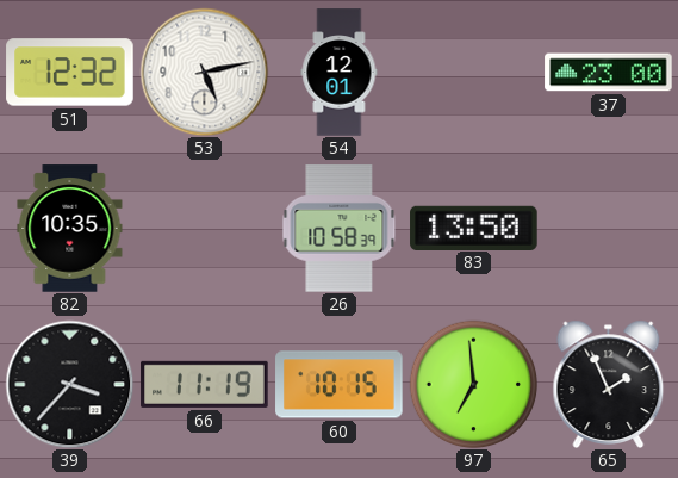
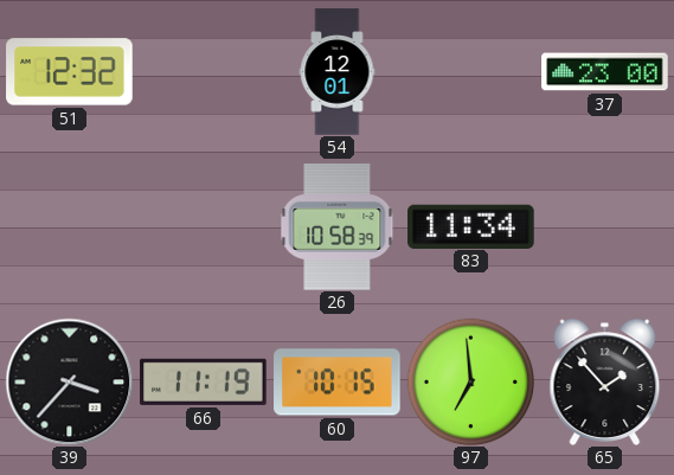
53: 5:13 -> none
82: 10:35 -> none
83: 13:50 -> 11:34
65: 1:56 -> 1:53
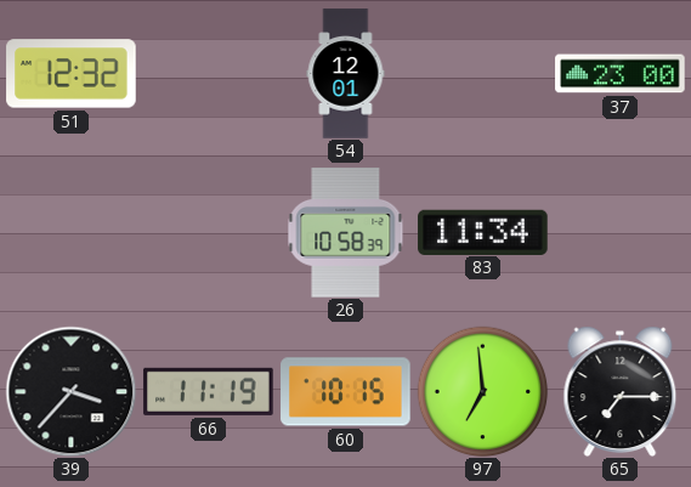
65: 1:53 -> 7:15
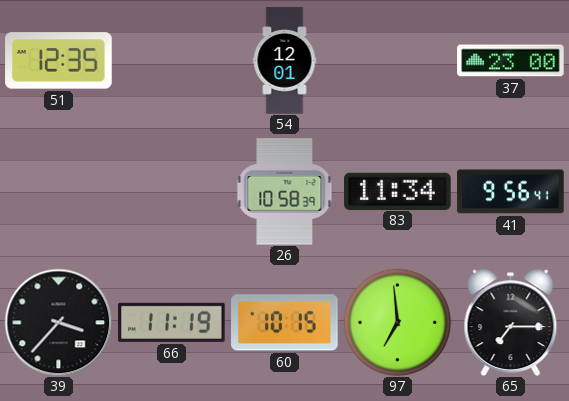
51: 12:32 -> 12:35
41: none -> 9:56
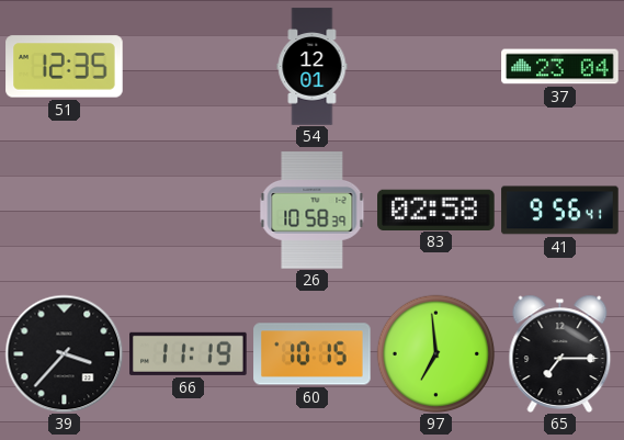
37: 23:00 -> 23:04
83: 11:34 -> 02:58
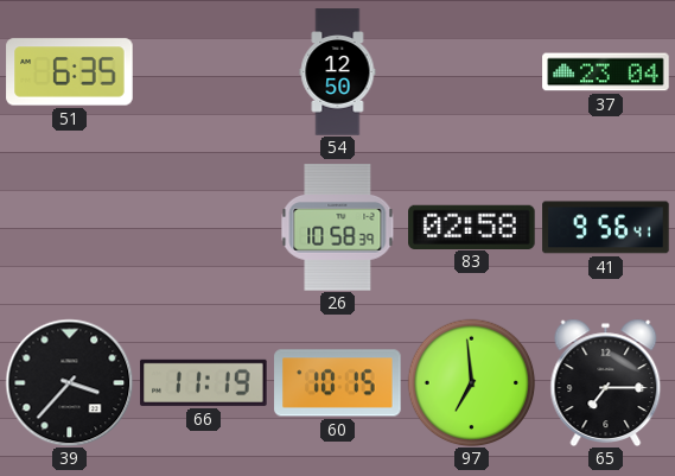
51: 12:35 -> 6:35
54: 12:01 -> 12:50
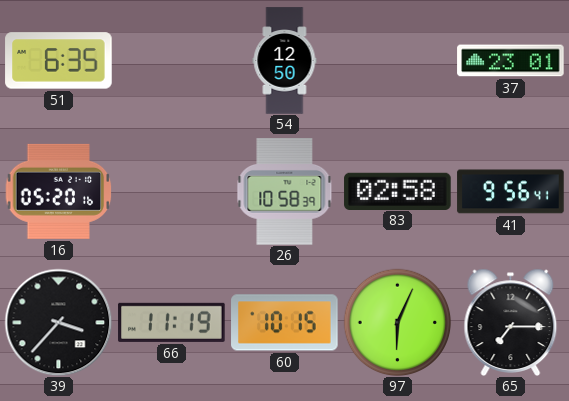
37: 23:04 -> 23:01
16: none -> 05:20
97: 6:59 -> 6:04
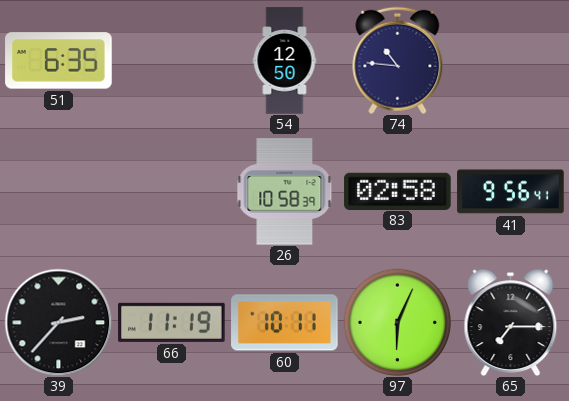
74: none -> 10:46
37: 23:01 -> none
16: 05:20 -> none
39: 3:37 -> 2:37
60: 10:15 -> 10:11
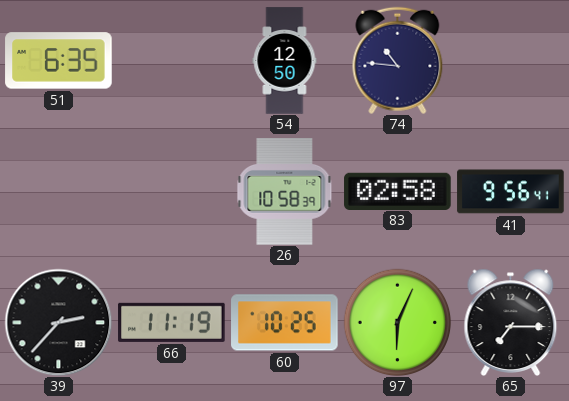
60: 10:11 -> 10:25
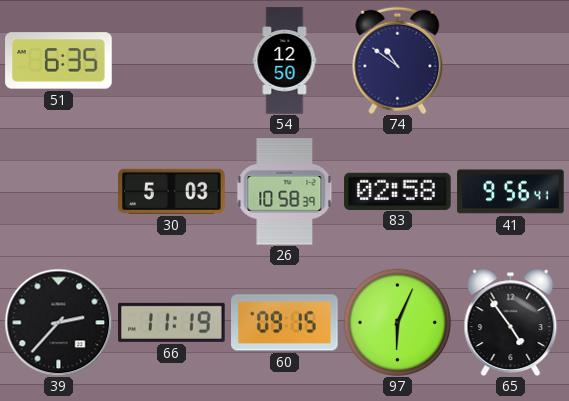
74: 10:46 -> 10:51
30: none -> 5:03
60: 10:25 -> 09:15
65: 7:15 -> 4:54
